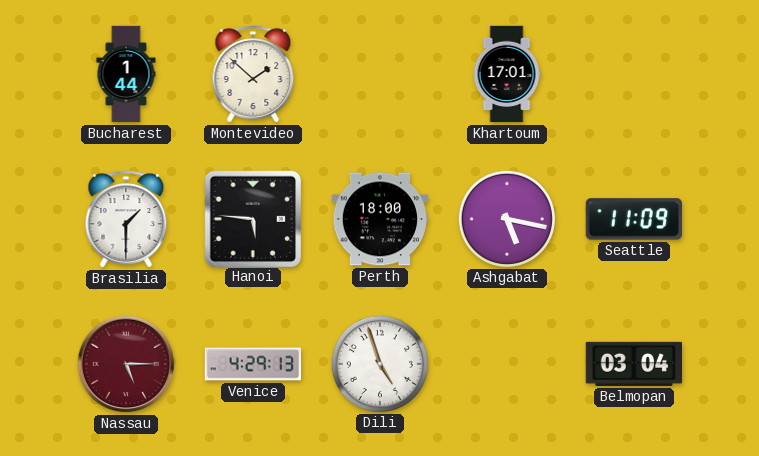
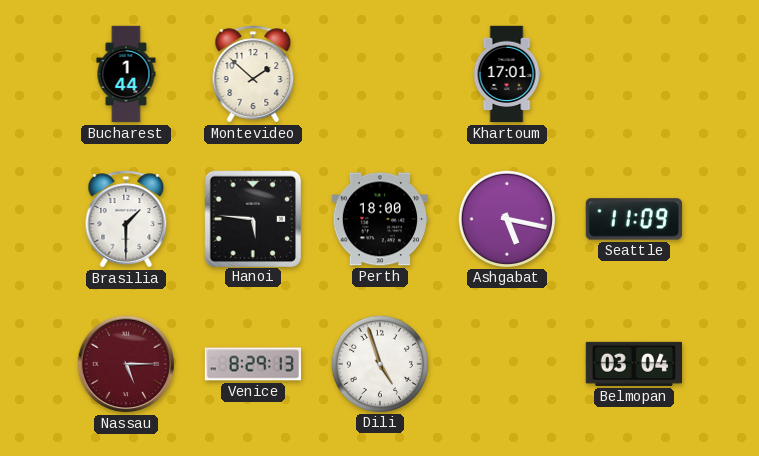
Venice: 4:29 -> 8:29
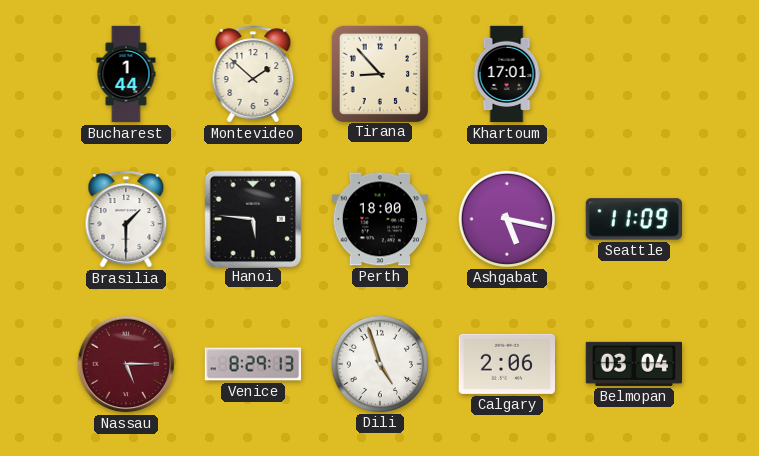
Tirana: none -> 8:53
Calgary: none -> 2:06
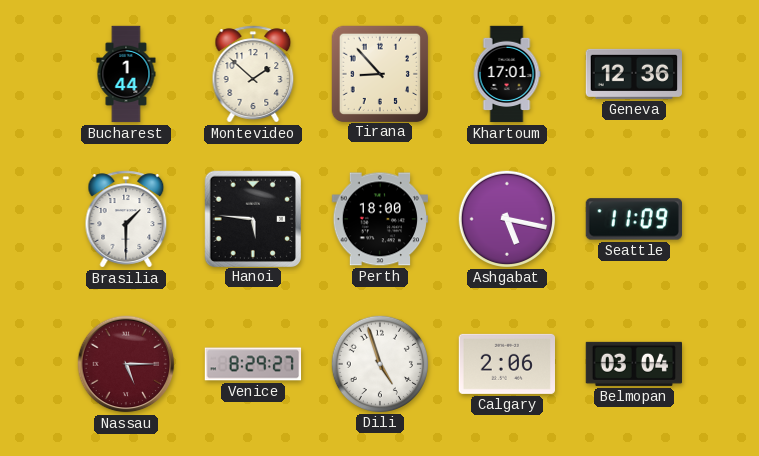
Geneva: none -> 12:36
Venice: 8:29:13 -> 8:29:27
